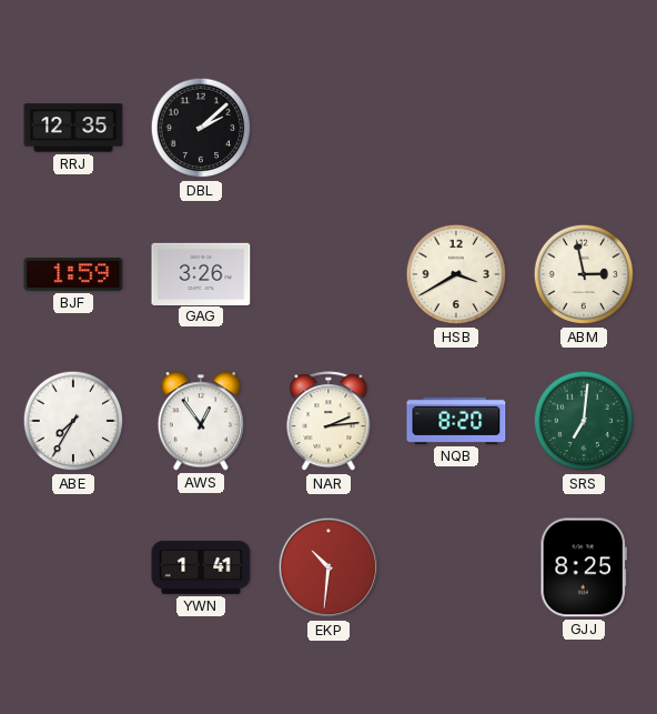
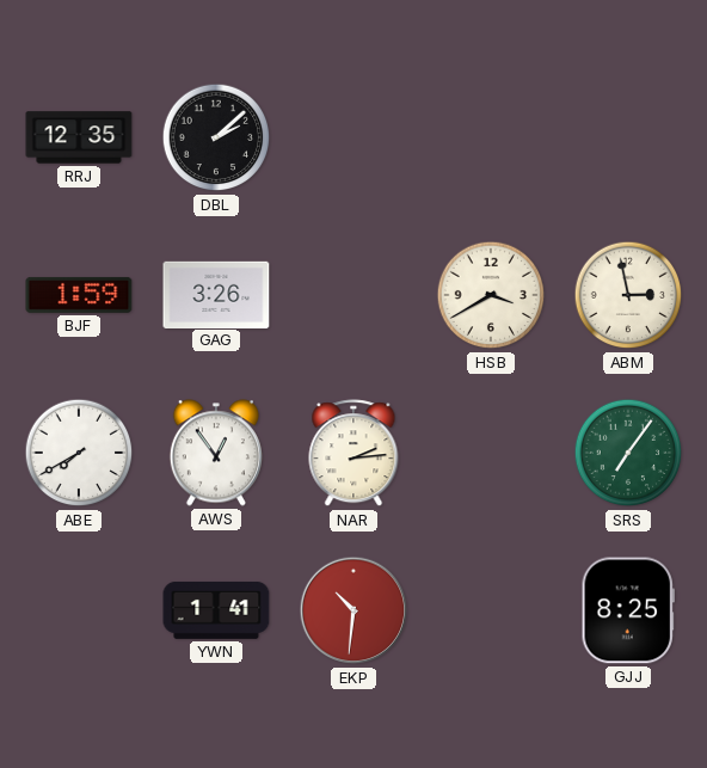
ABE: 7:35 -> 7:40
NQB: 8:20 -> none
SRS: 7:01 -> 7:06
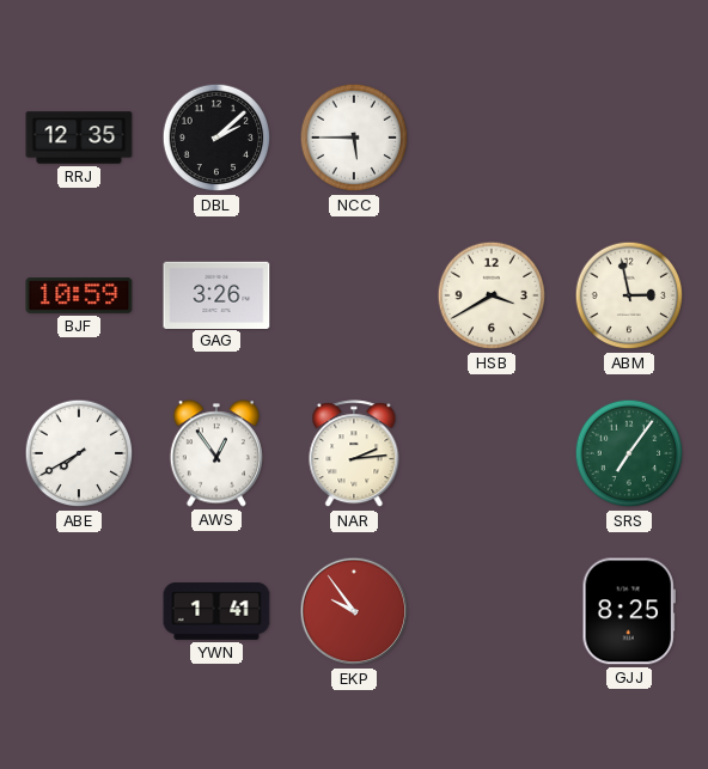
NCC: none -> 5:45
BJF: 1:59 -> 10:59
EKP: 10:31 -> 9:54
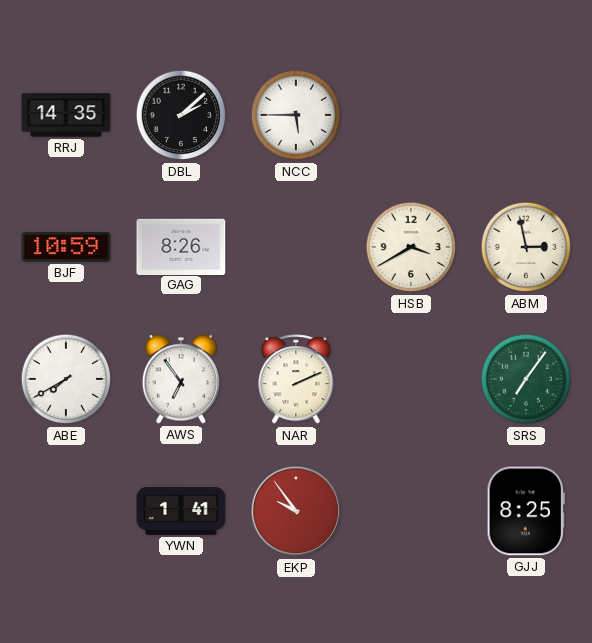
RRJ: 12:35 -> 14:35
GAG: 3:26 -> 8:26
AWS: 12:54 -> 6:54
NAR: 2:14 -> 2:11
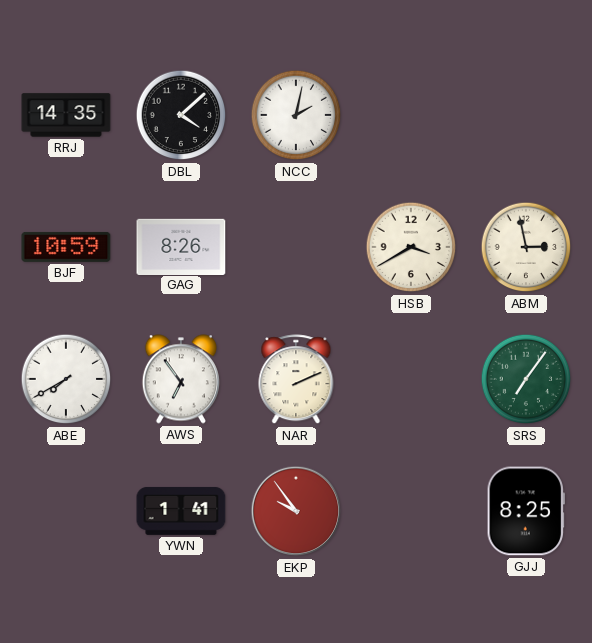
DBL: 2:08 -> 4:08
NCC: 5:45 -> 2:02
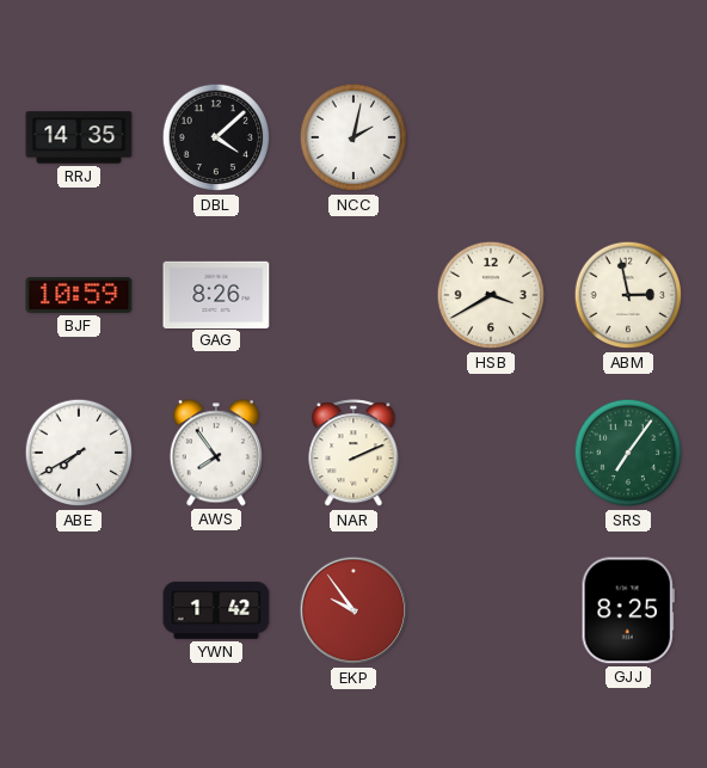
AWS: 6:54 -> 7:54
YWN: 1:41 -> 1:42
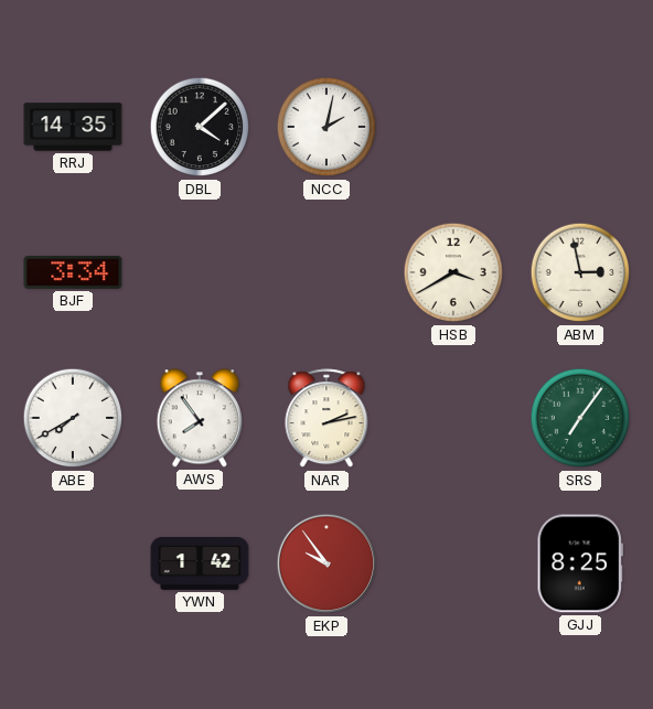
BJF: 10:59 -> 3:34
GAG: 8:26 -> none
NAR: 2:11 -> 2:13
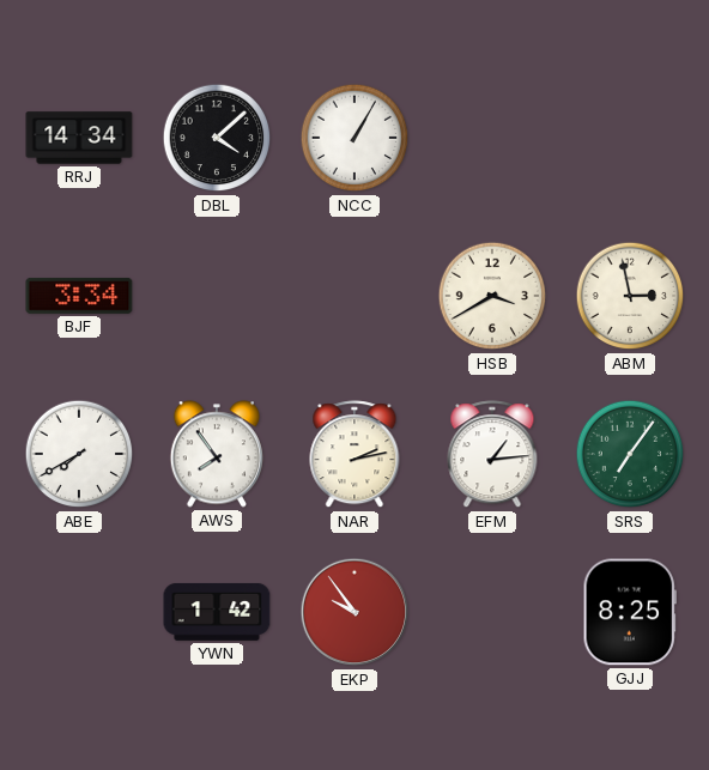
RRJ: 14:35 -> 14:34
NCC: 2:02 -> 1:05
EFM: none -> 1:14
